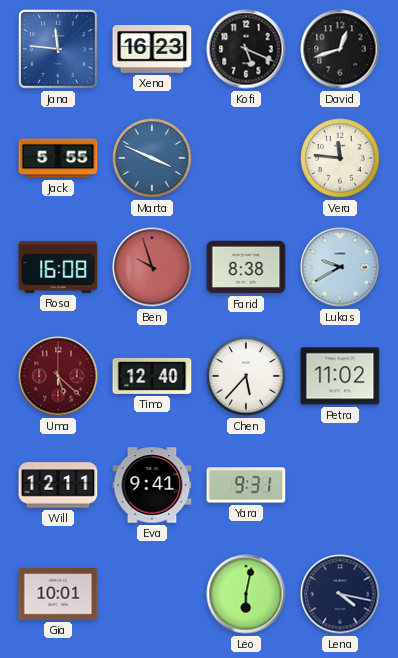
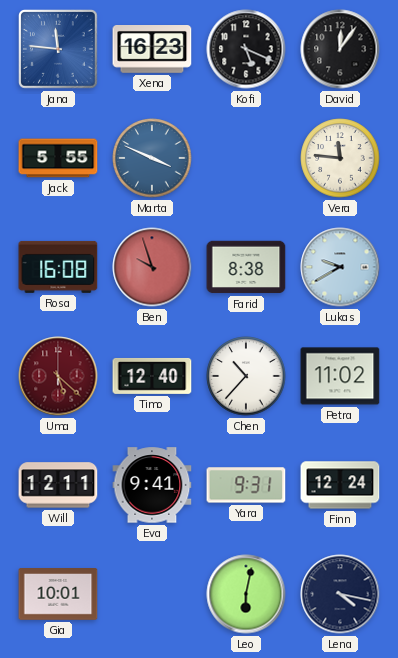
David: 12:42 -> 12:06
Chen: 5:37 -> 10:37
Finn: none -> 12:24
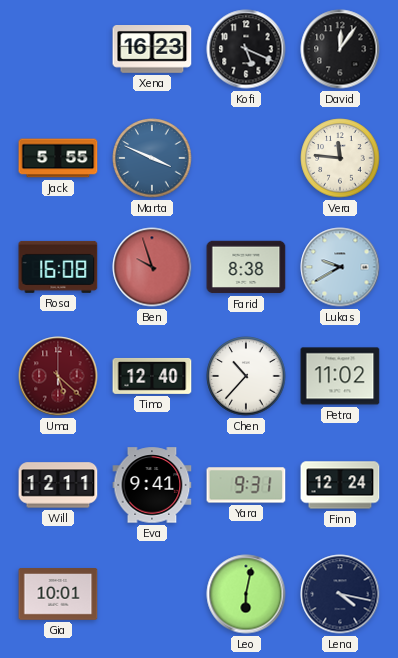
Jana: 11:46 -> none
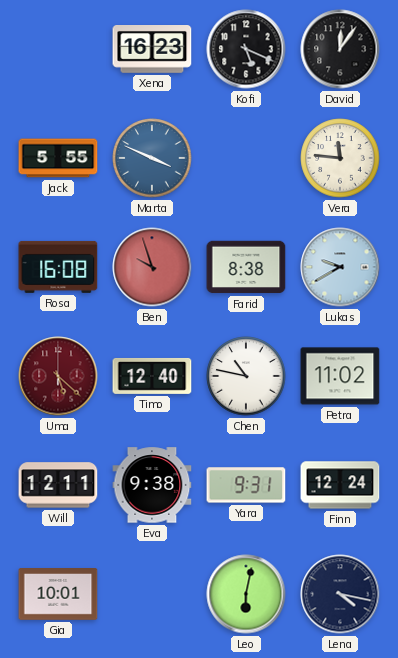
Chen: 10:37 -> 10:47
Eva: 9:41 -> 9:38
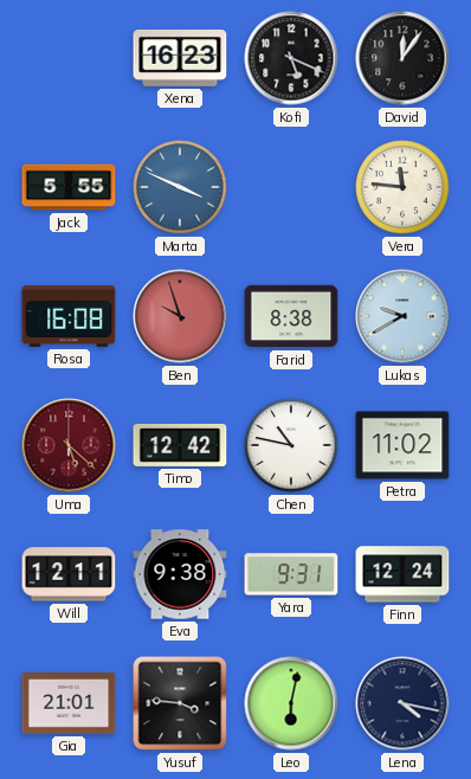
Timo: 12:40 -> 12:42
Gia: 10:01 -> 21:01
Yusuf: none -> 3:46
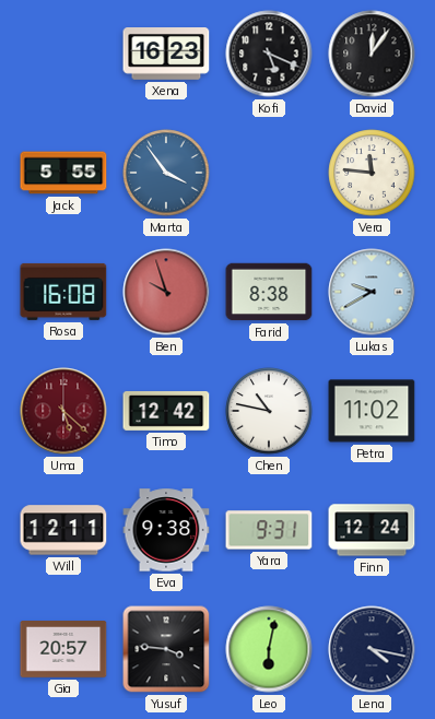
Marta: 3:49 -> 3:54
Gia: 21:01 -> 20:57
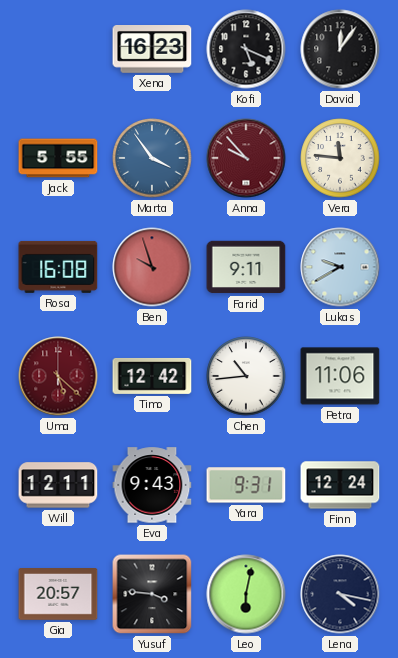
Anna: none -> 9:53
Farid: 8:38 -> 9:11
Chen: 10:47 -> 10:44
Petra: 11:02 -> 11:06
Eva: 9:38 -> 9:43
